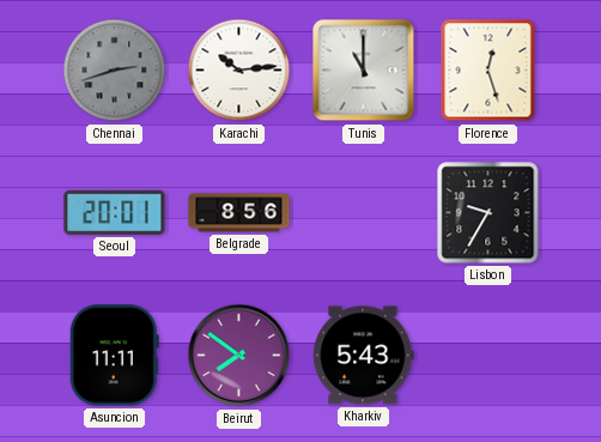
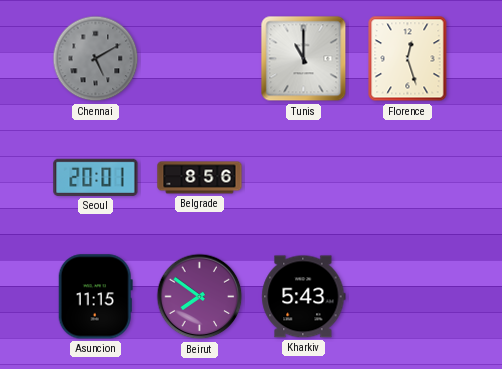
Chennai: 2:42 -> 5:10
Karachi: 10:14 -> none
Lisbon: 9:35 -> none
Asuncion: 11:11 -> 11:15
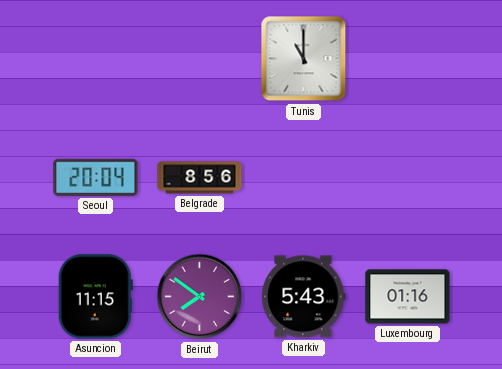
Chennai: 5:10 -> none
Florence: 12:27 -> none
Seoul: 20:01 -> 20:04
Luxembourg: none -> 01:16
